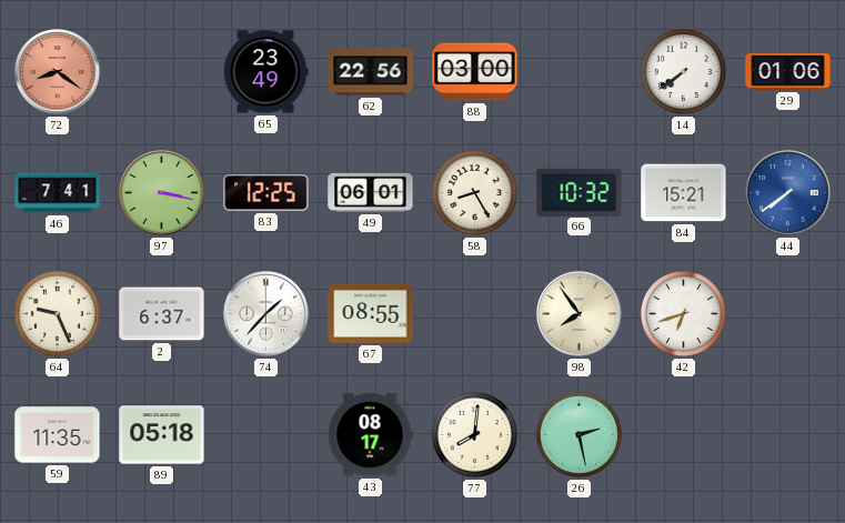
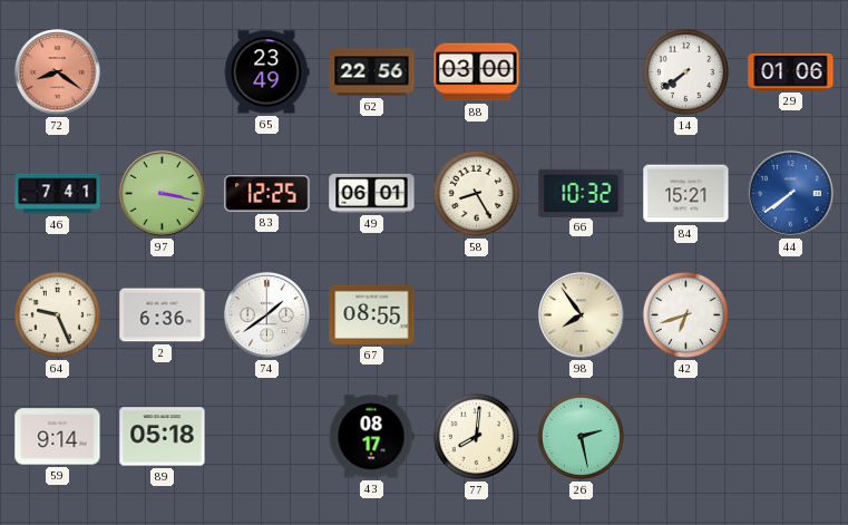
2: 6:37 -> 6:36
74: 1:37 -> 1:39
59: 11:35 -> 9:14
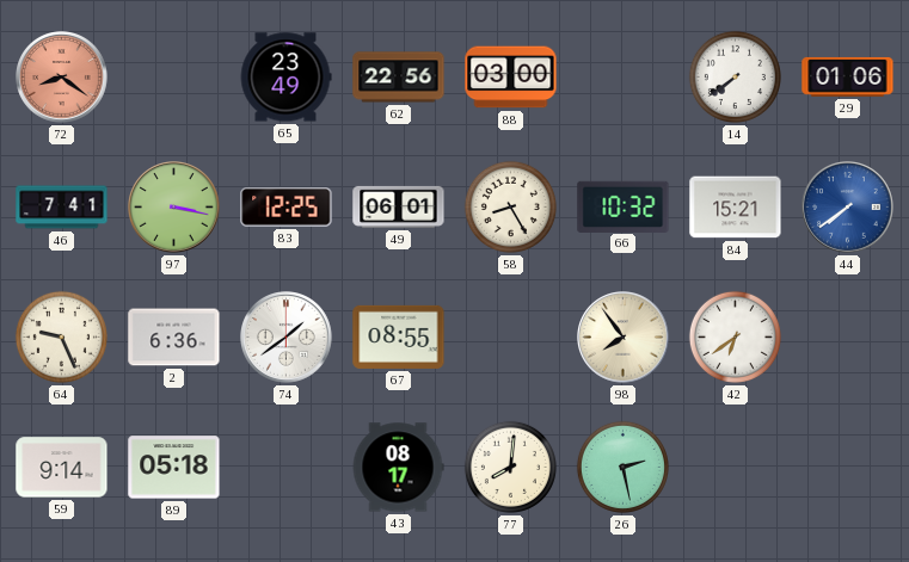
42: 6:42 -> 6:39
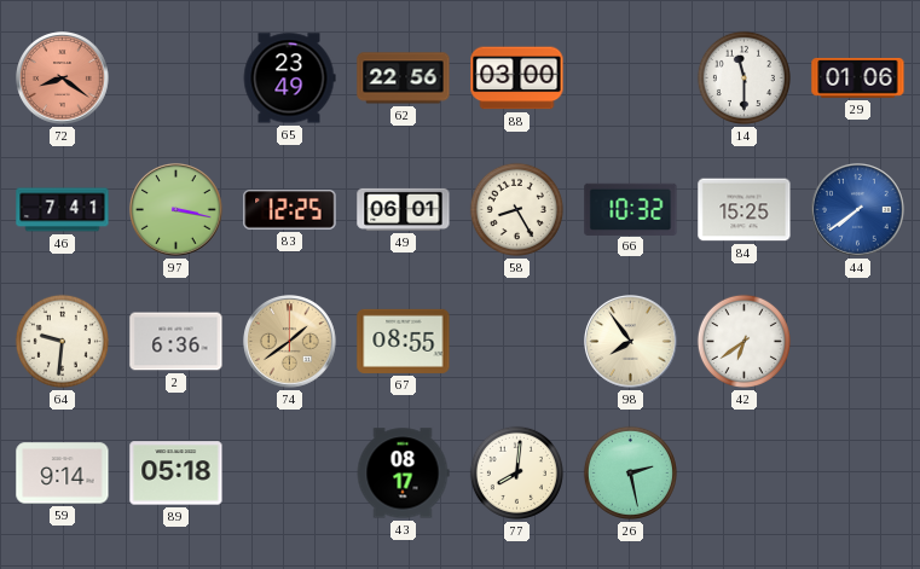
14: 7:39 -> 11:30
84: 15:21 -> 15:25
64: 9:26 -> 9:31
74 dial: white -> champagne
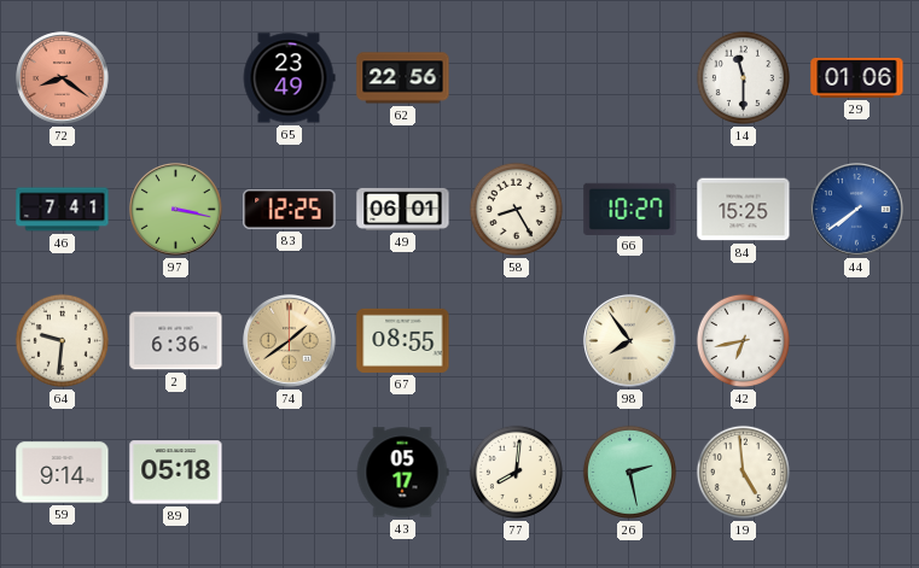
88: 03:00 -> none
66: 10:32 -> 10:27
42: 6:39 -> 6:43
43: 08:17 -> 05:17
19: none -> 4:59
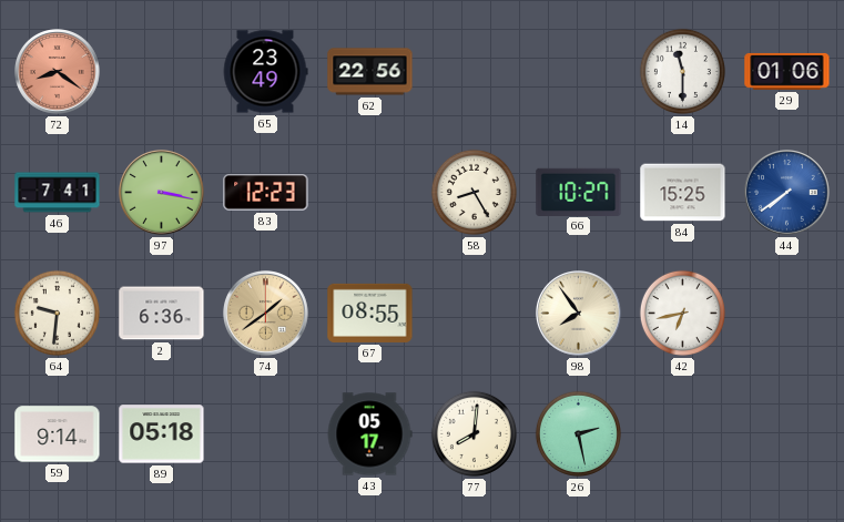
83: 12:25 -> 12:23
49: 06:01 -> none
19: 4:59 -> none
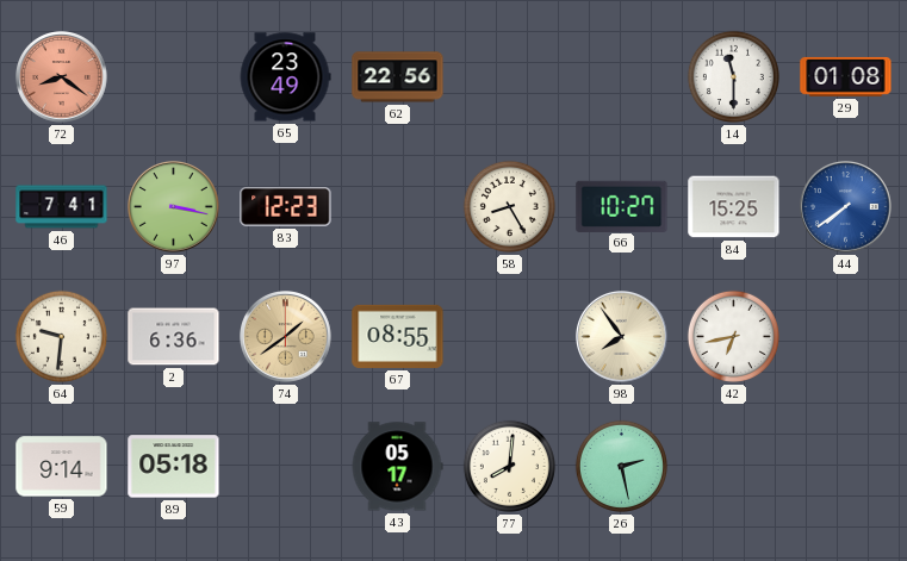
29: 01:06 -> 01:08
